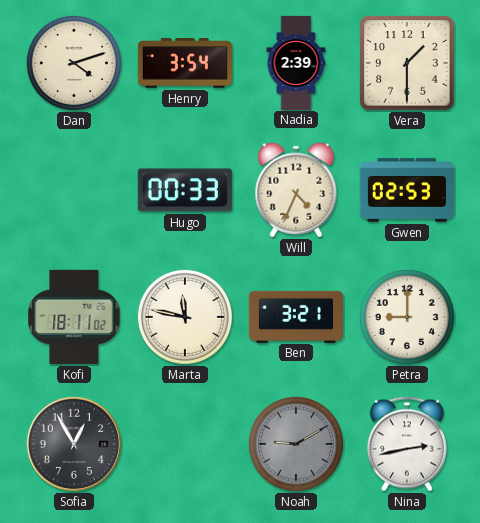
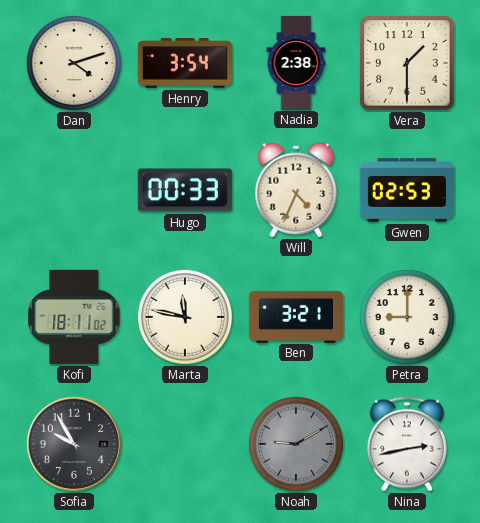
Nadia: 2:39 -> 2:38
Sofia: 12:55 -> 9:55
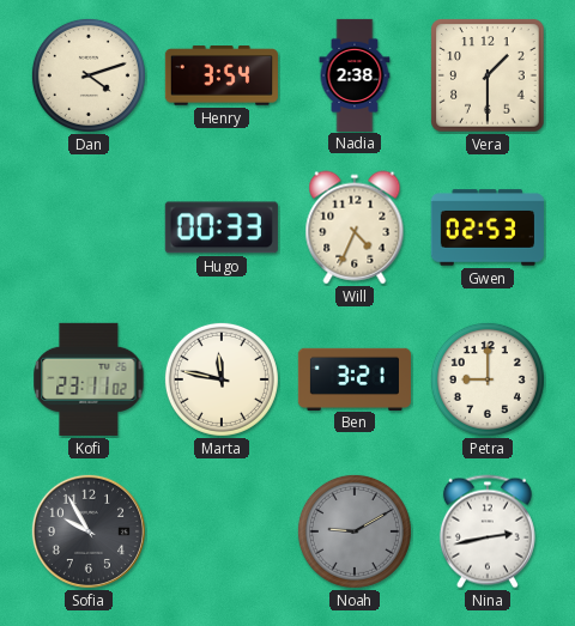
Kofi: 18:11 -> 23:11
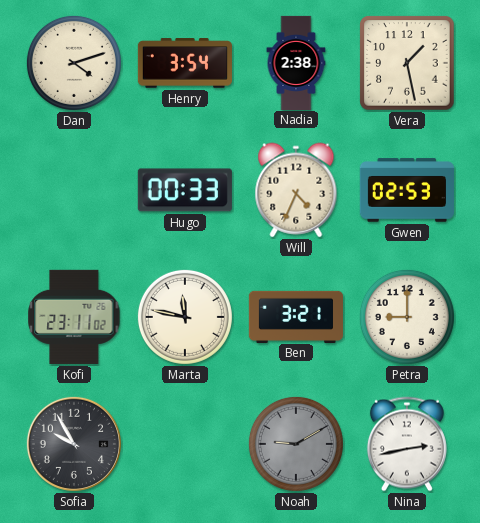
Vera: 1:30 -> 1:28
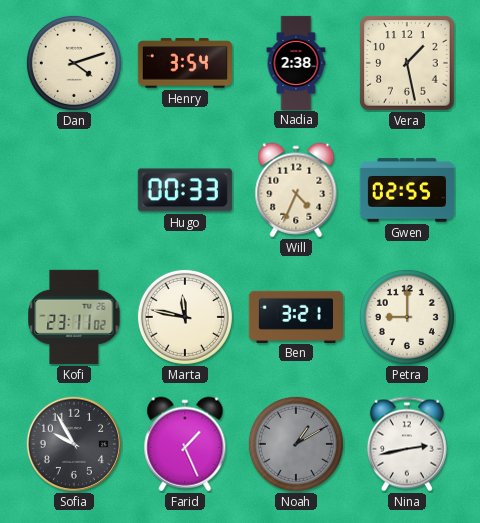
Gwen: 02:53 -> 02:55
Farid: none -> 1:26
Noah: 9:10 -> 1:10
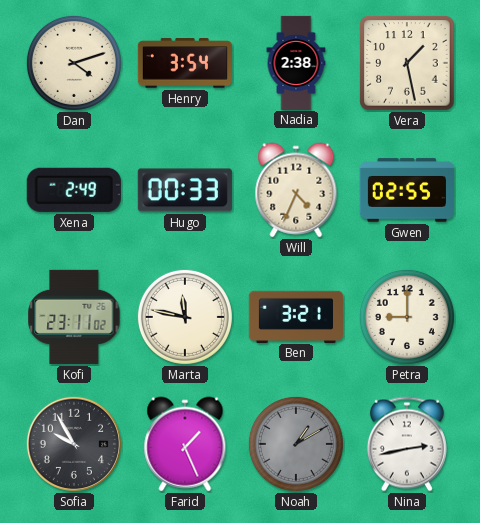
Xena: none -> 2:49
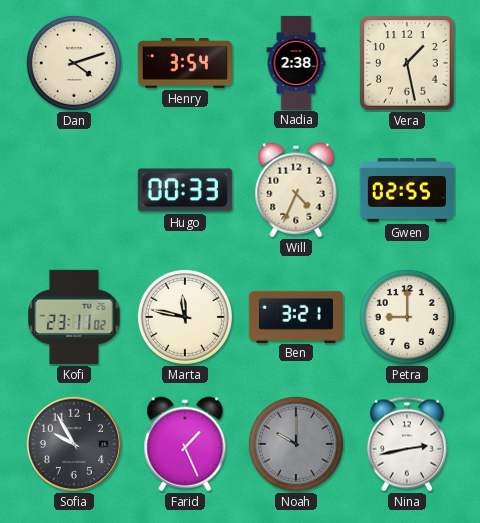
Xena: 2:49 -> none
Noah: 1:10 -> 10:00
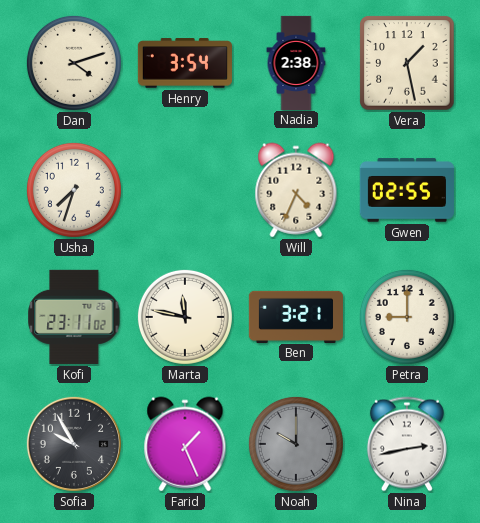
Usha: none -> 7:33
Hugo: 00:33 -> none
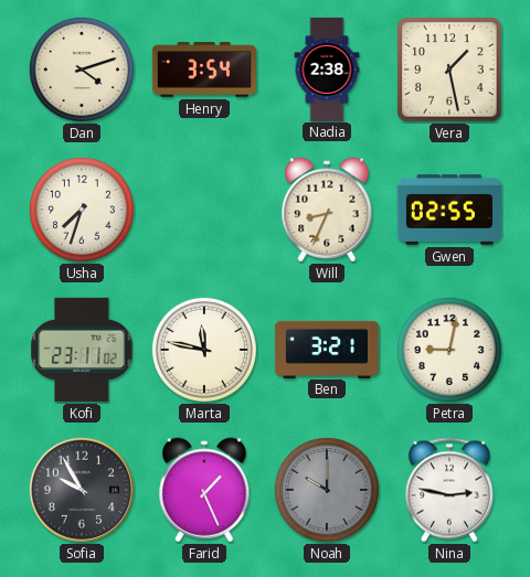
Will: 4:34 -> 8:34
Petra: 9:00 -> 9:02
Nina: 2:43 -> 2:47
